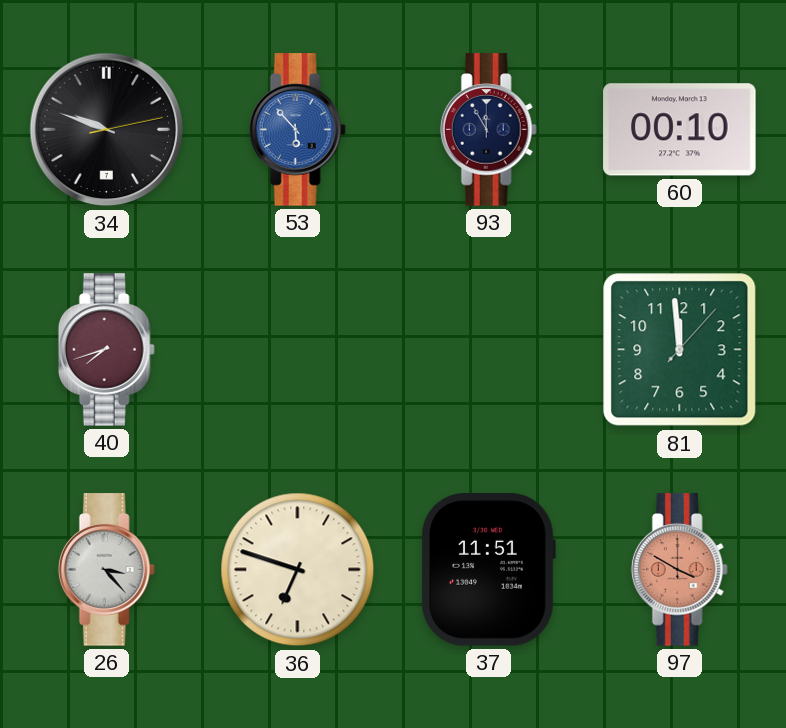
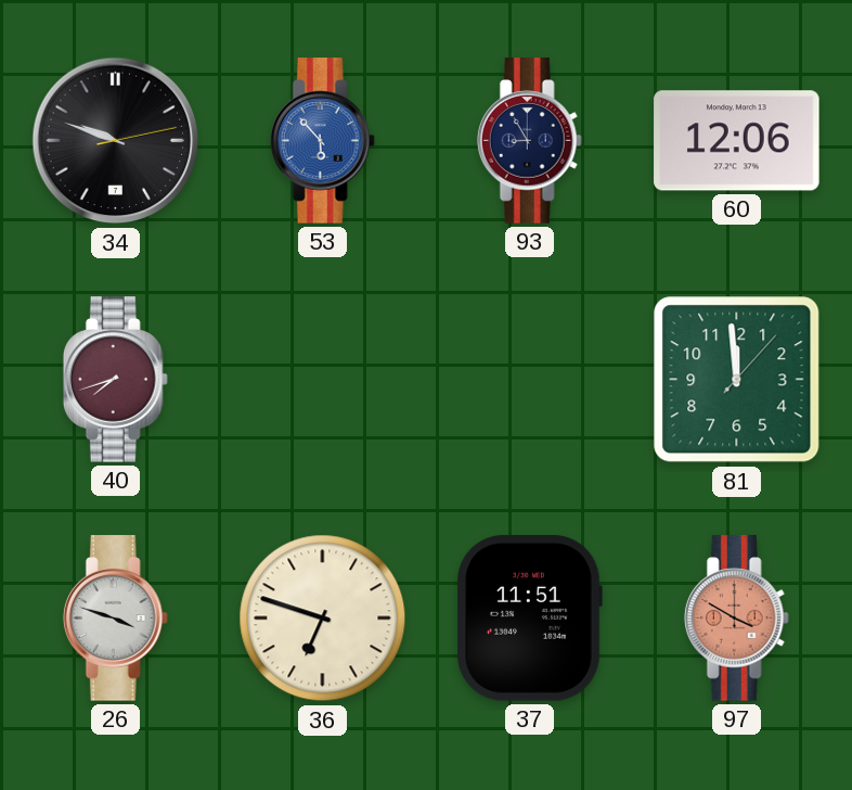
93: 11:55 -> 8:55
60: 00:10 -> 12:06
26: 3:23 -> 3:48
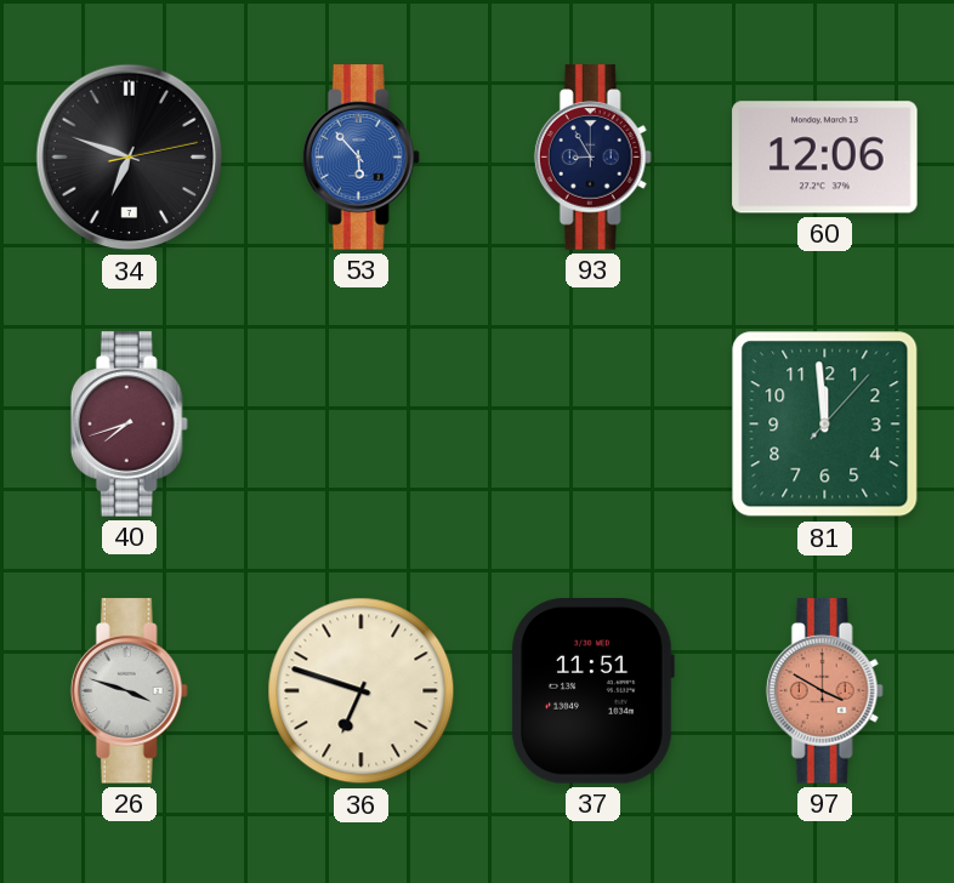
34: 9:48 -> 6:48
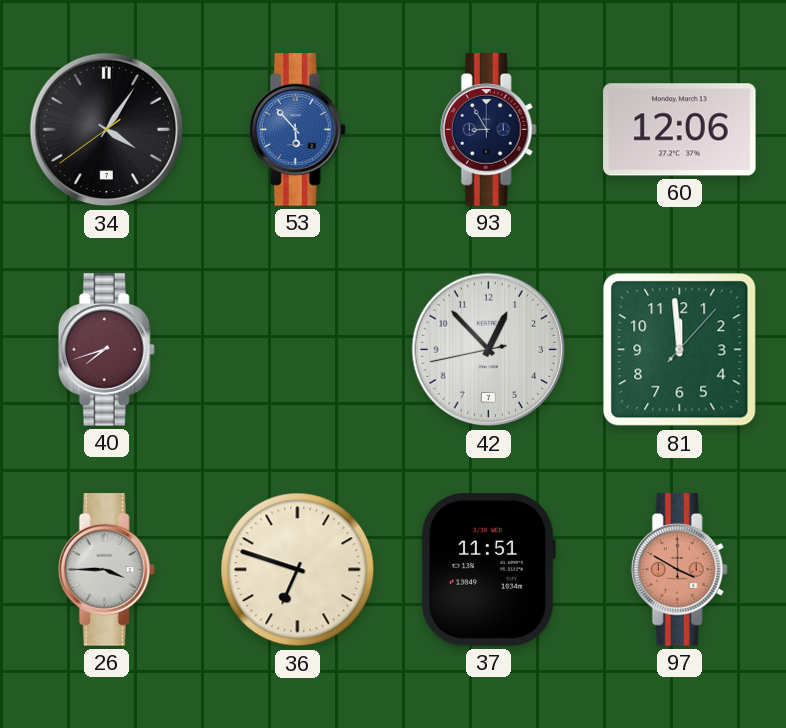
34: 6:48 -> 4:05
42: none -> 12:52
26: 3:48 -> 3:45
